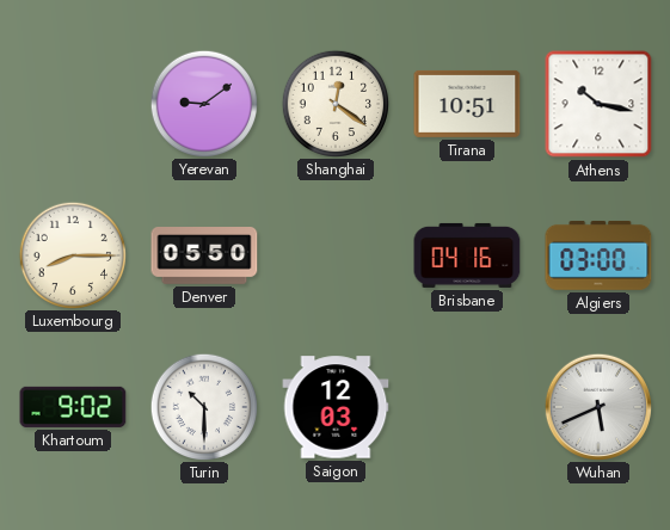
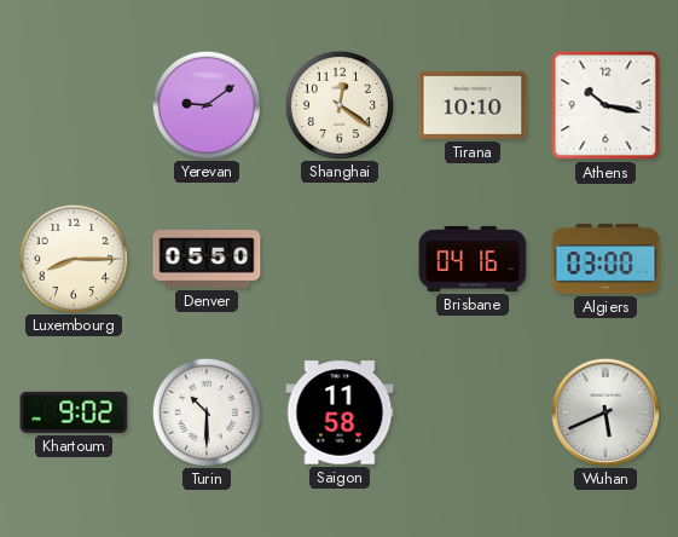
Tirana: 10:51 -> 10:10
Saigon: 12:03 -> 11:58
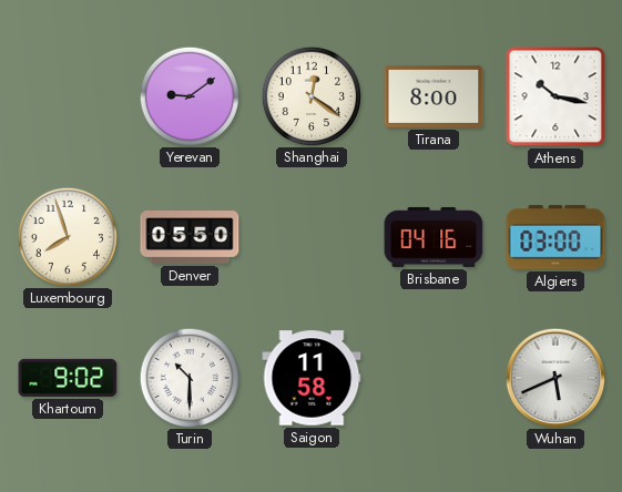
Tirana: 10:10 -> 8:00
Luxembourg: 8:15 -> 7:57
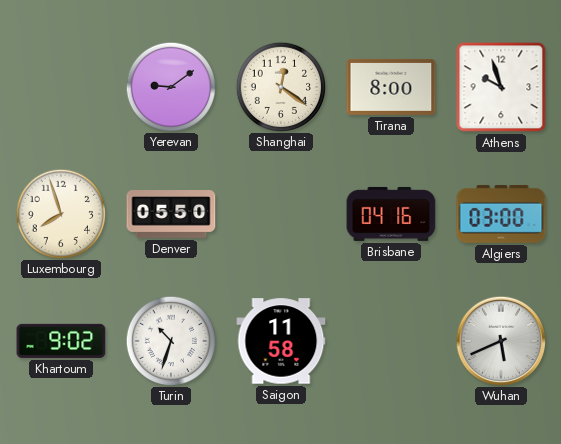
Athens: 10:17 -> 9:57
Turin: 10:30 -> 10:33
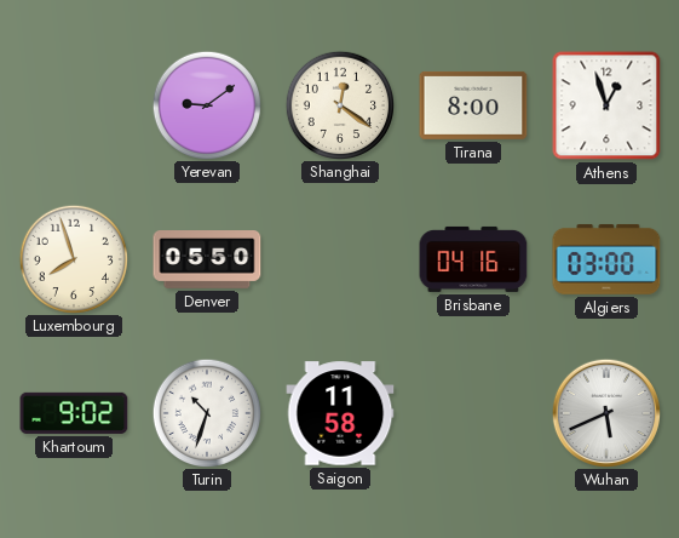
Athens: 9:57 -> 12:57
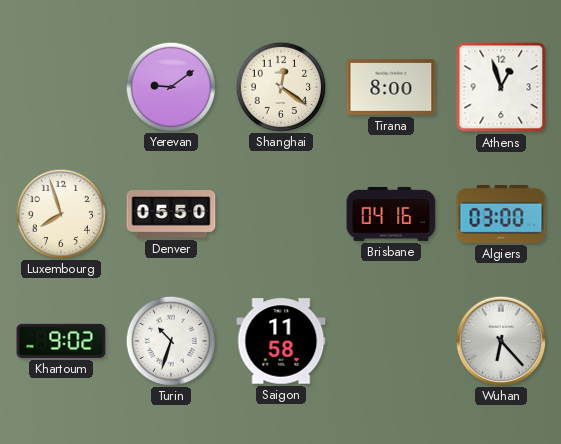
Wuhan: 5:41 -> 6:23
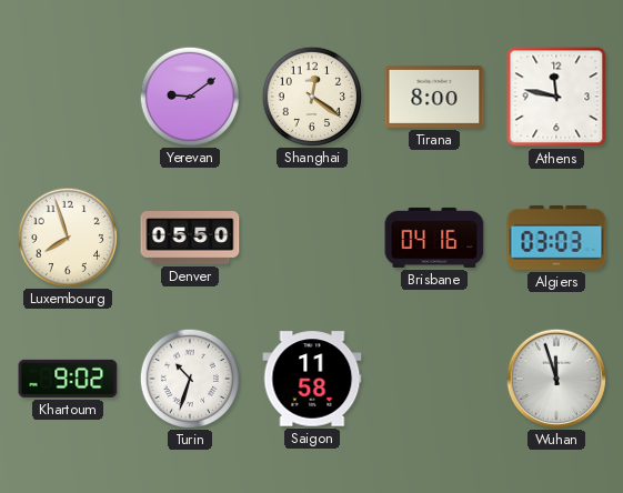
Athens: 12:57 -> 11:47
Algiers: 03:00 -> 03:03
Wuhan: 6:23 -> 11:57
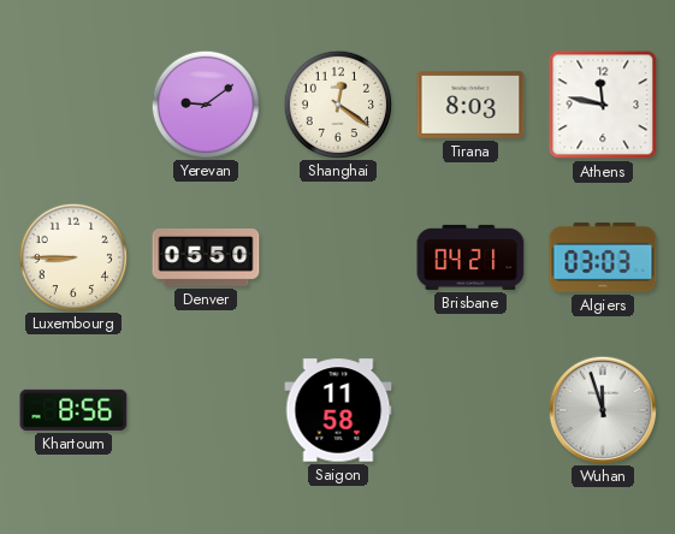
Tirana: 8:00 -> 8:03
Luxembourg: 7:57 -> 8:45
Brisbane: 04:16 -> 04:21
Khartoum: 9:02 -> 8:56
Turin: 10:33 -> none
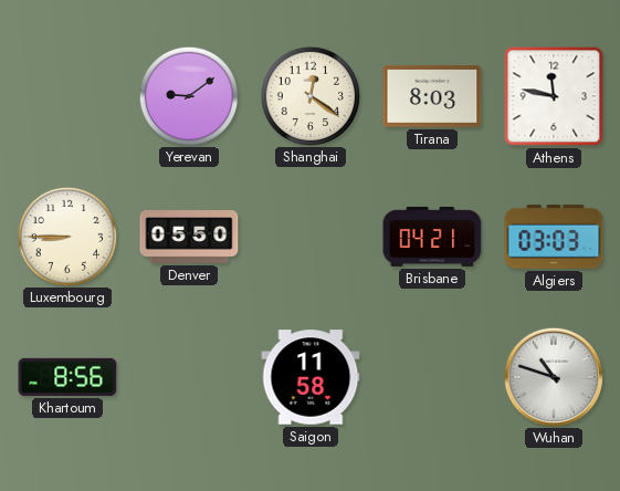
Wuhan: 11:57 -> 10:48
